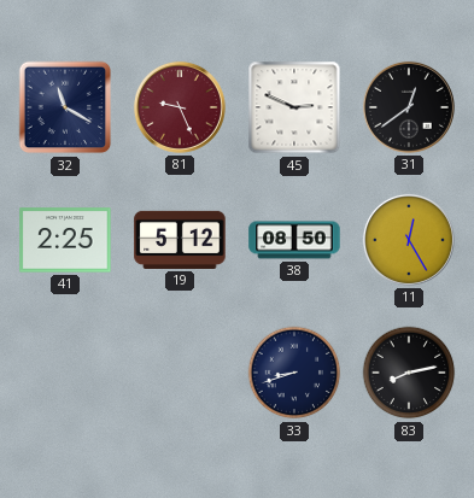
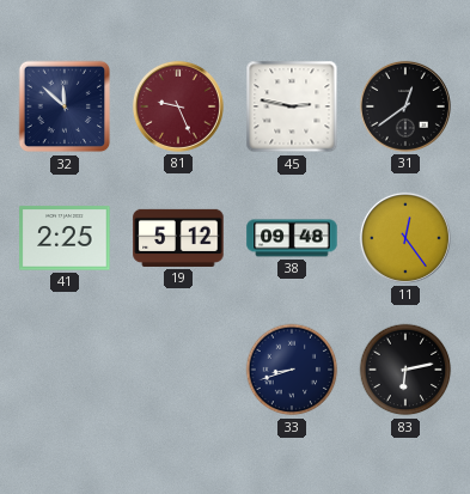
32: 11:20 -> 11:52
45: 2:49 -> 2:47
38: 08:50 -> 09:48
11: 12:25 -> 12:24
83: 8:13 -> 6:13
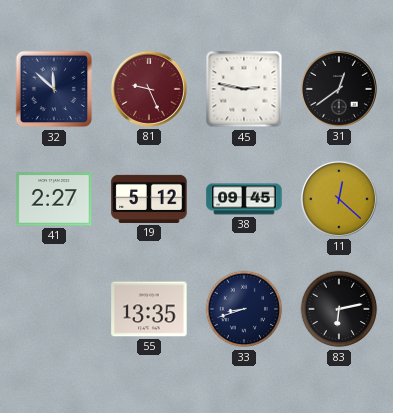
41: 2:25 -> 2:27
38: 09:48 -> 09:45
11: 12:24 -> 12:22
55: none -> 13:35
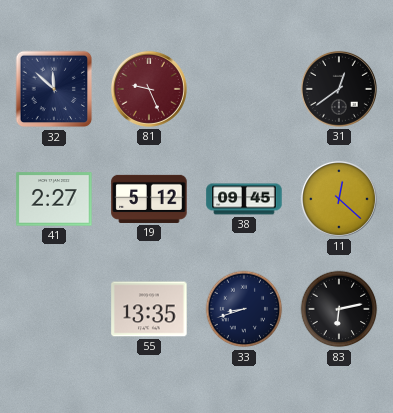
45: 2:47 -> none
